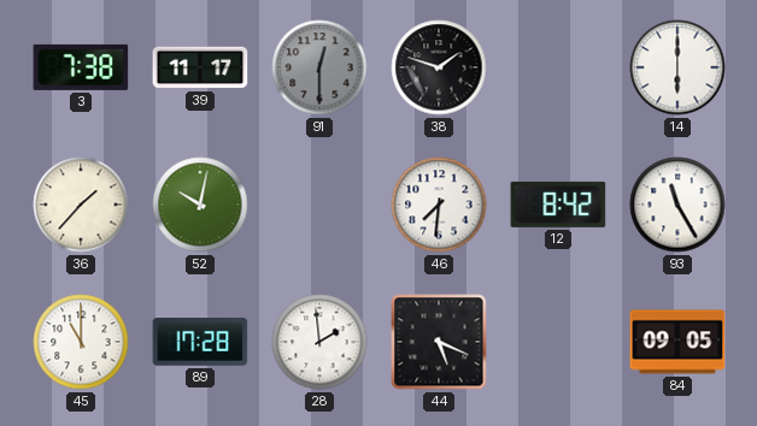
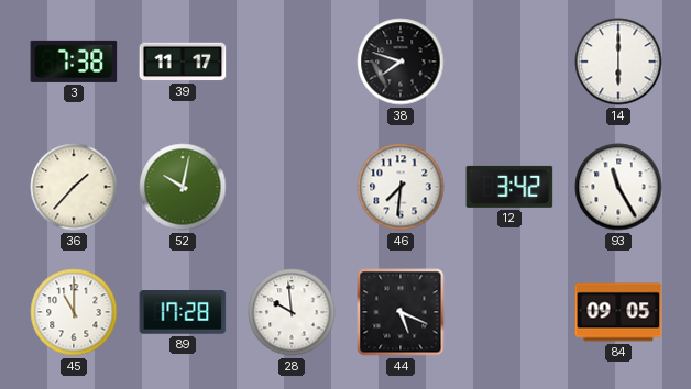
91: 12:30 -> none
38: 1:48 -> 7:48
12: 8:42 -> 3:42
28: 1:59 -> 9:59
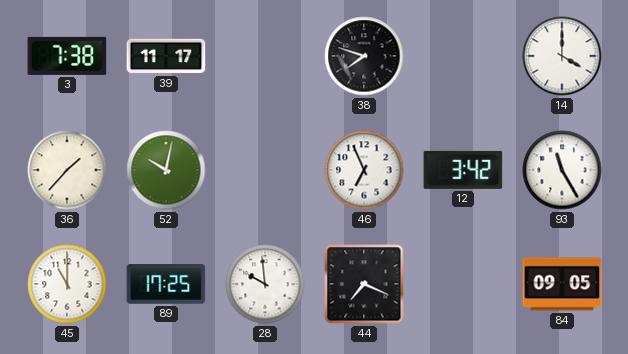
14: 6:00 -> 4:00
46: 7:31 -> 6:56
89: 17:28 -> 17:25
44: 5:19 -> 7:19
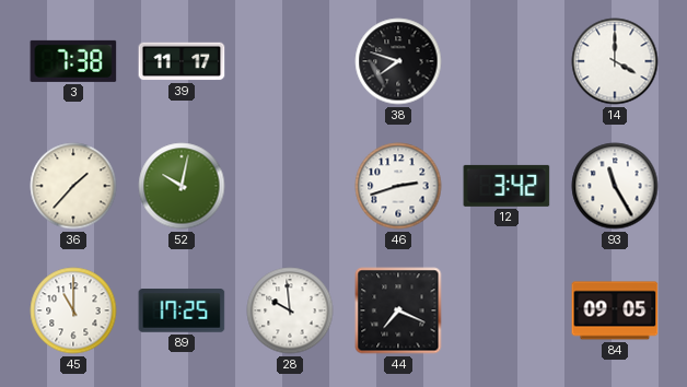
46: 6:56 -> 2:42
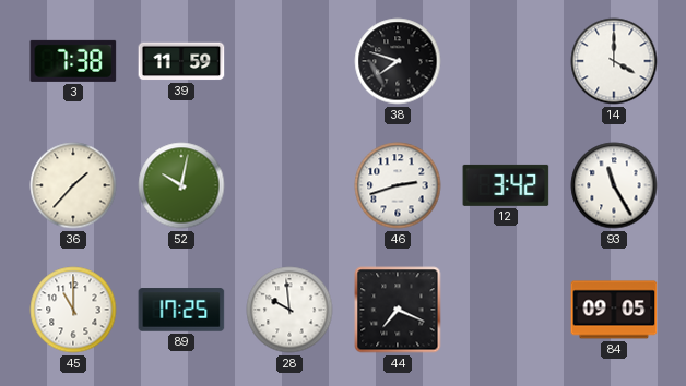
39: 11:17 -> 11:59
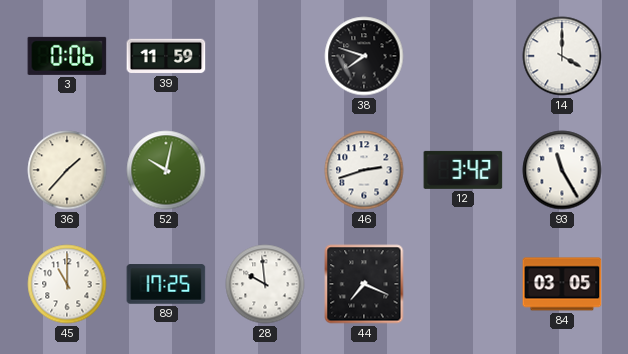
3: 7:38 -> 0:06
84: 09:05 -> 03:05
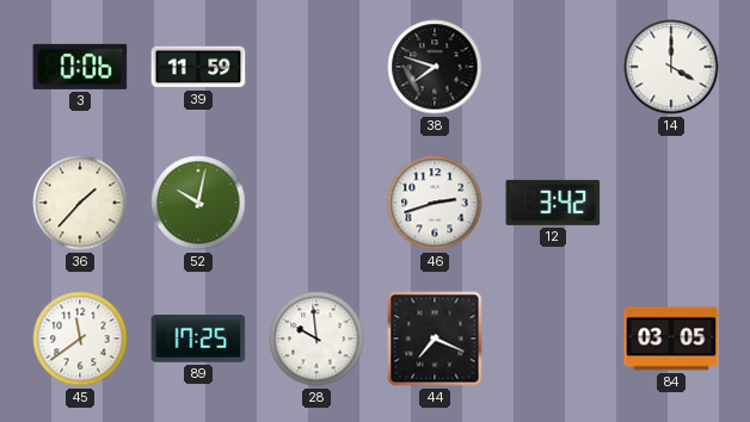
93: 11:25 -> none
45: 11:00 -> 11:39
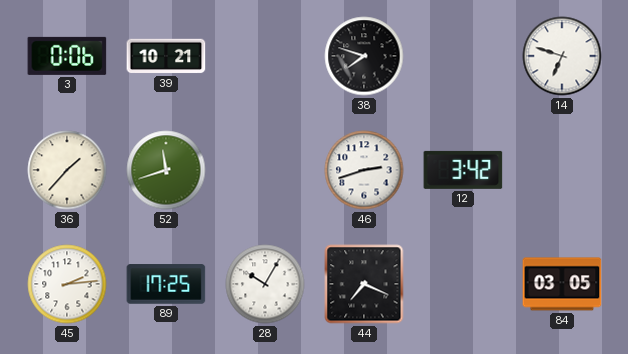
39: 11:59 -> 10:21
14: 4:00 -> 6:48
52: 10:02 -> 11:42
45: 11:39 -> 2:14
28: 9:59 -> 10:05
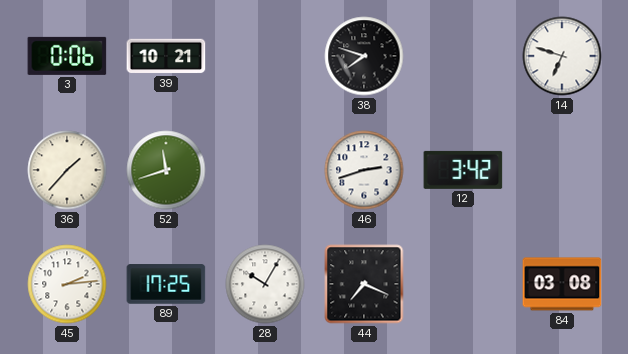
84: 03:05 -> 03:08
